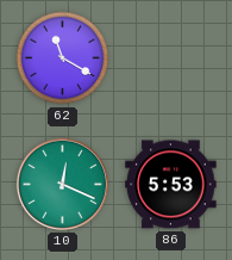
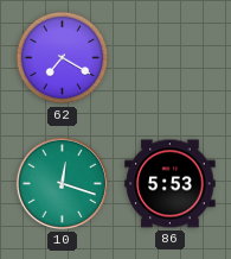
62: 11:20 -> 7:20
10: 12:19 -> 12:18
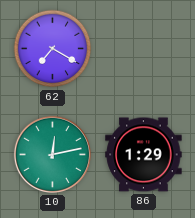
10: 12:18 -> 12:13
86: 5:53 -> 1:29
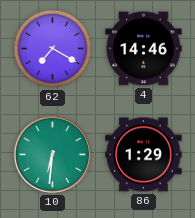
4: none -> 14:46
10: 12:13 -> 6:31
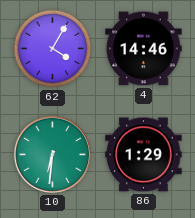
62: 7:20 -> 4:05
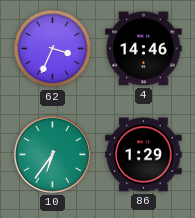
62: 4:05 -> 3:34
10: 6:31 -> 6:36
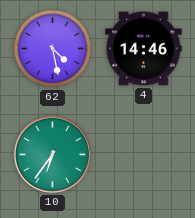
62: 3:34 -> 4:28
86: 1:29 -> none
